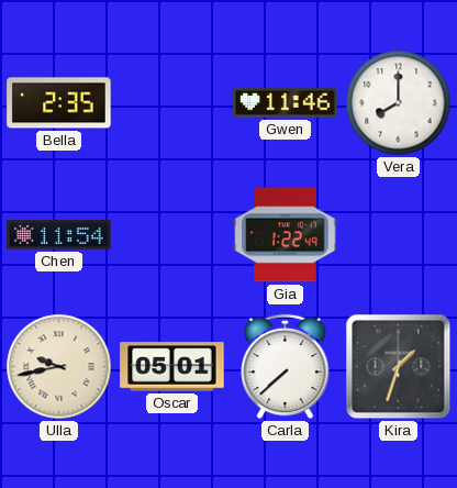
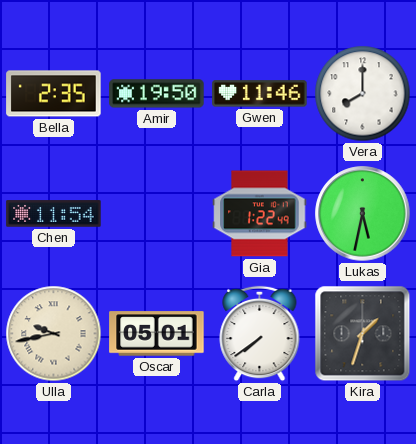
Amir: none -> 19:50
Lukas: none -> 5:32
Carla: 7:38 -> 7:39
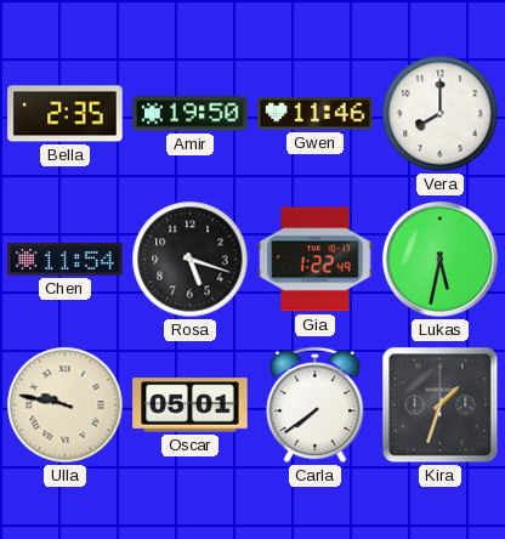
Rosa: none -> 5:18
Ulla: 9:43 -> 9:47
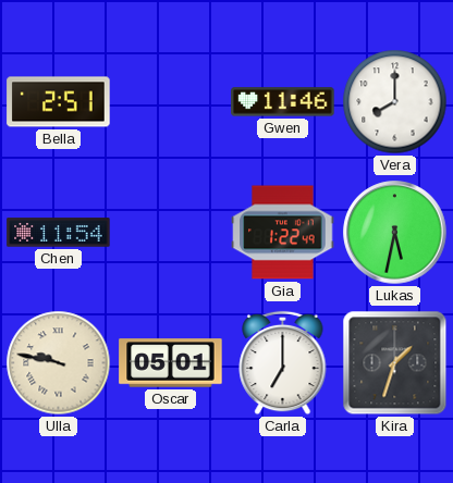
Bella: 2:35 -> 2:51
Amir: 19:50 -> none
Rosa: 5:18 -> none
Carla: 7:39 -> 7:00
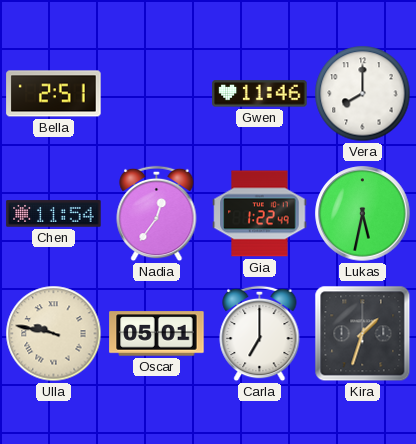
Nadia: none -> 12:36
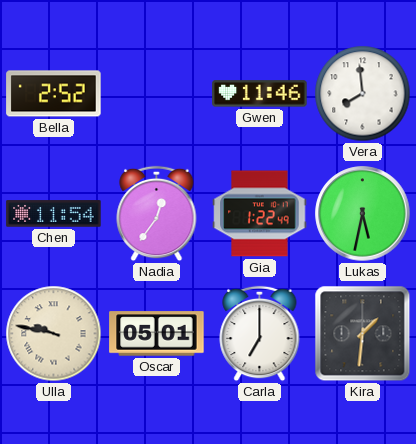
Bella: 2:51 -> 2:52
Vera: 8:00 -> 7:59
Kira: 1:33 -> 1:31
